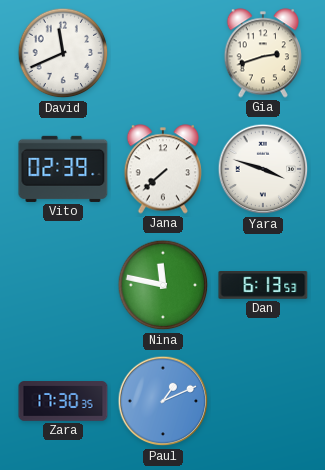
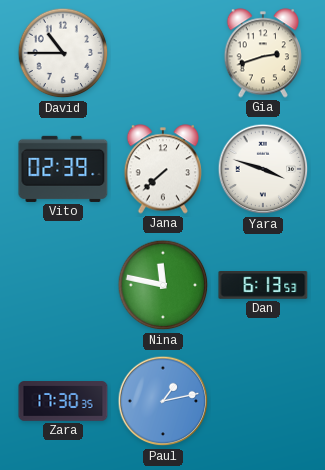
David: 11:41 -> 10:45
Paul: 1:11 -> 1:13
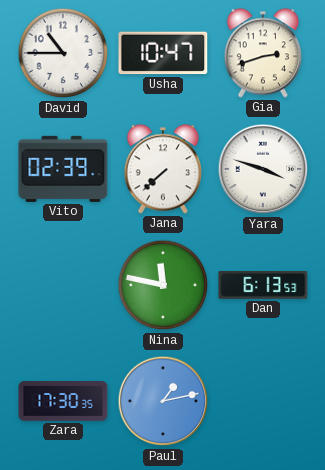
Usha: none -> 10:47
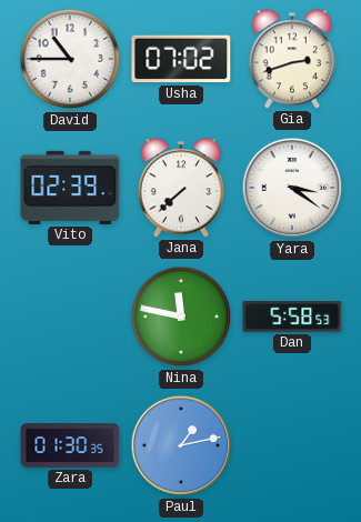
Usha: 10:47 -> 07:02
Yara: 3:48 -> 3:21
Dan: 6:13 -> 5:58
Zara: 17:30 -> 01:30
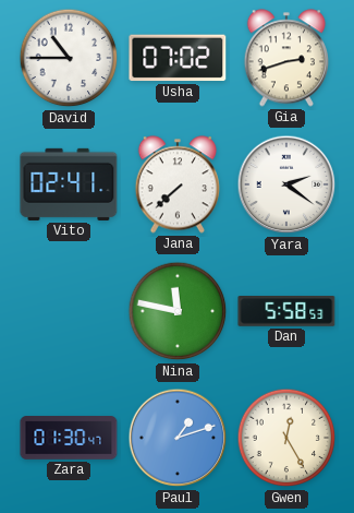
Vito: 02:39 -> 02:41
Yara: 3:21 -> 2:21
Zara: 01:30:35 -> 01:30:47
Paul: 1:13 -> 1:12
Gwen: none -> 12:25
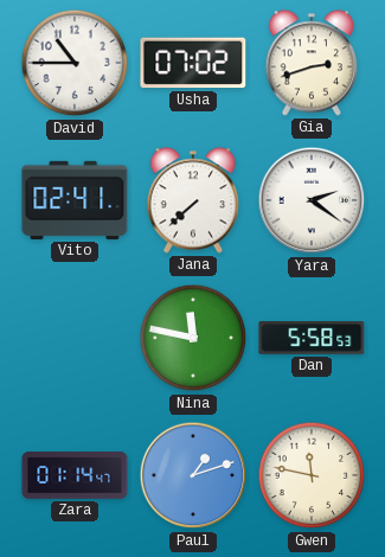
Zara: 01:30 -> 01:14
Gwen: 12:25 -> 11:47
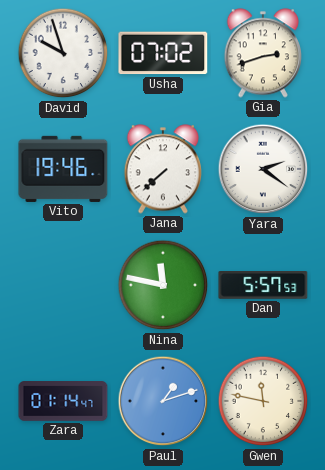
David: 10:45 -> 9:57
Vito: 02:41 -> 19:46
Dan: 5:58 -> 5:57
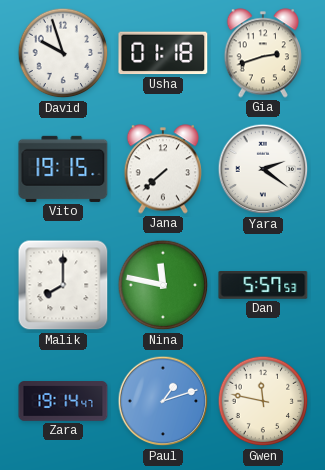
Usha: 07:02 -> 01:18
Vito: 19:46 -> 19:15
Malik: none -> 8:00
Zara: 01:14 -> 19:14
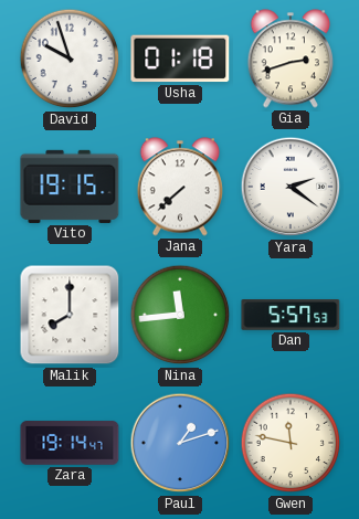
Nina: 11:47 -> 11:44
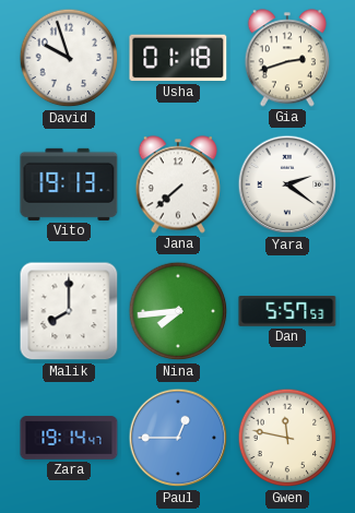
Vito: 19:15 -> 19:13
Nina: 11:44 -> 7:44
Paul: 1:12 -> 12:45
